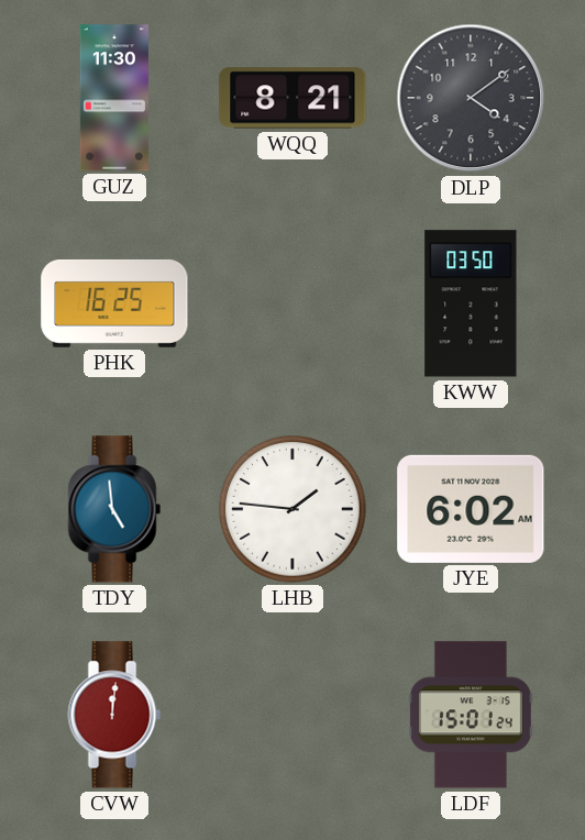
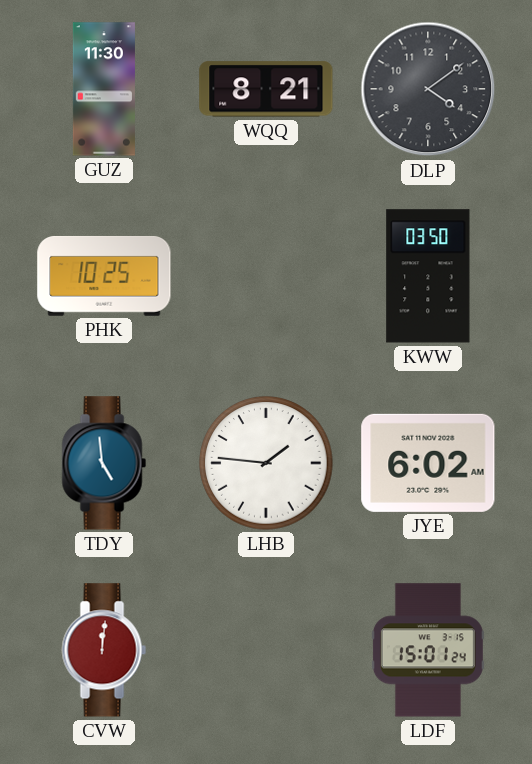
PHK: 16:25 -> 10:25
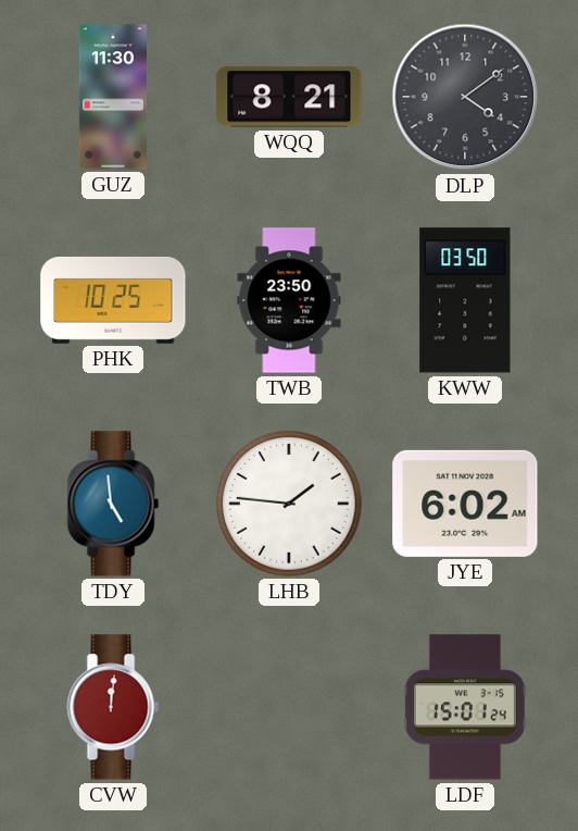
TWB: none -> 23:50
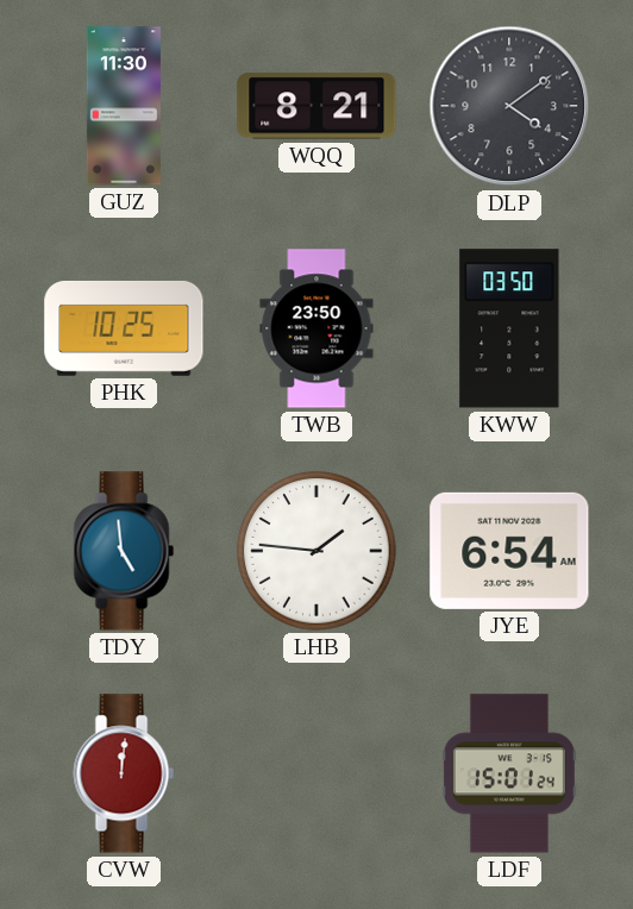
JYE: 6:02 -> 6:54
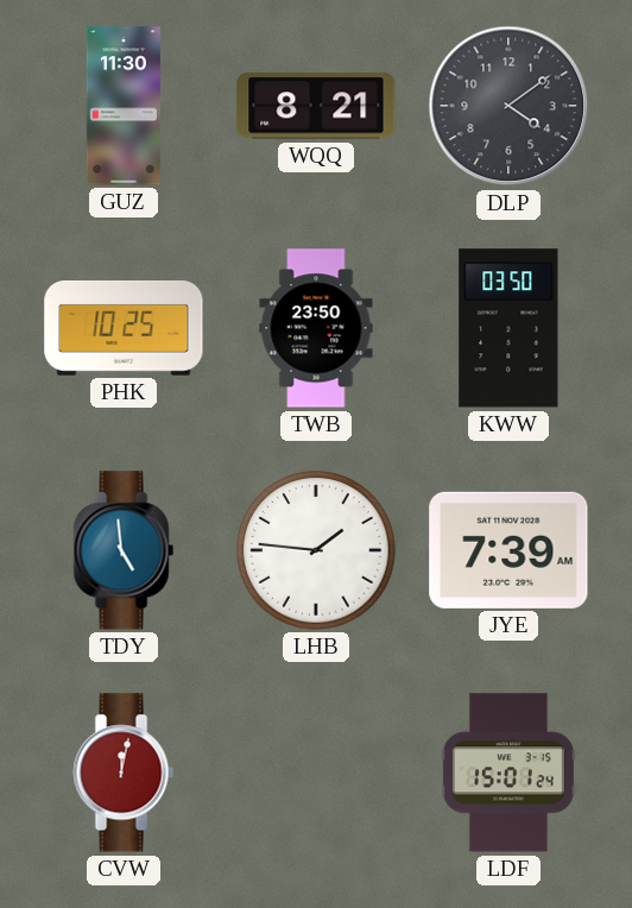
JYE: 6:54 -> 7:39
CVW: 12:01 -> 12:02
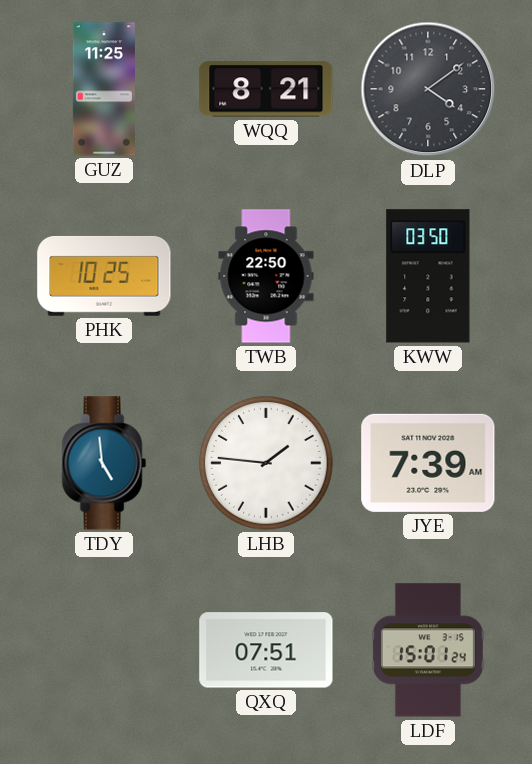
GUZ: 11:30 -> 11:25
TWB: 23:50 -> 22:50
CVW: 12:02 -> none
QXQ: none -> 07:51
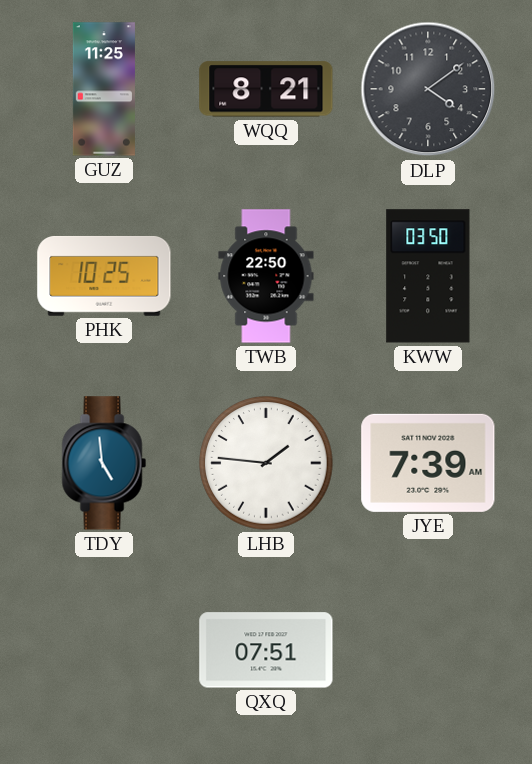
LDF: 15:01 -> none
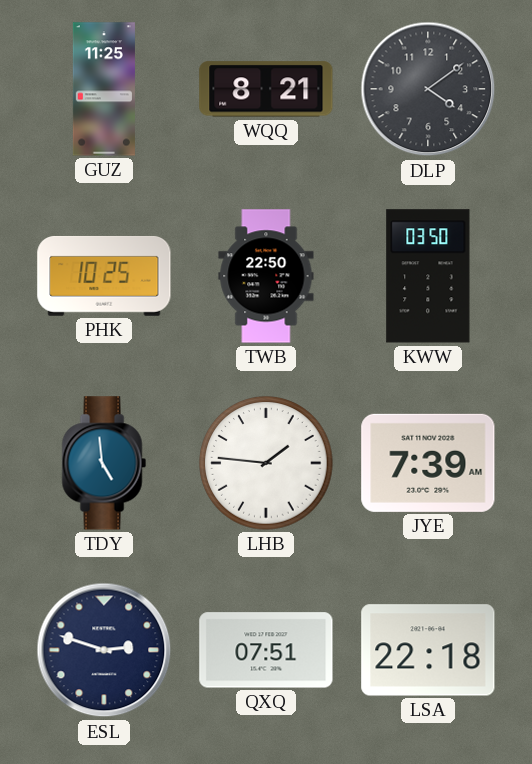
ESL: none -> 2:48
LSA: none -> 22:18
